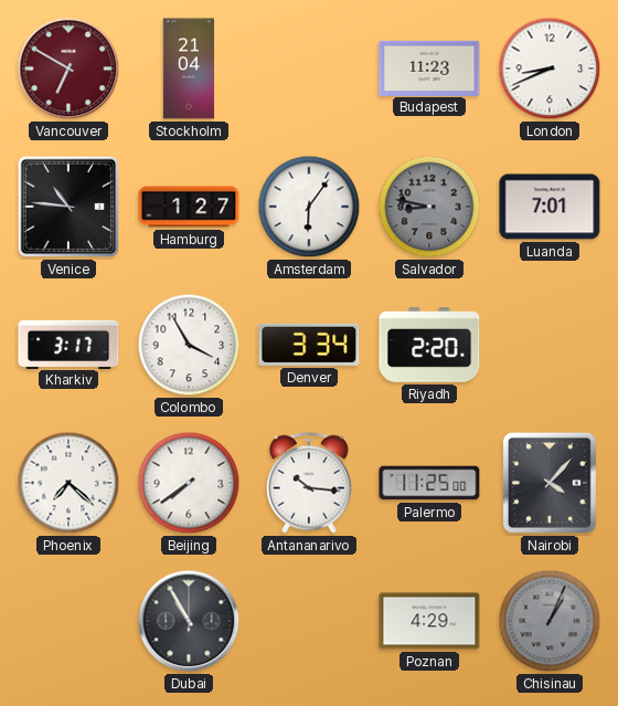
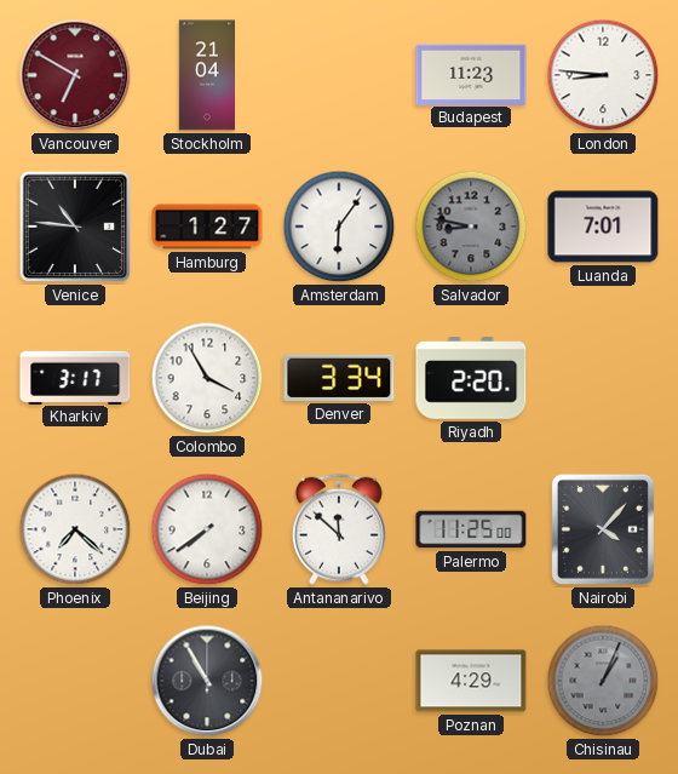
London: 8:41 -> 8:46
Antananarivo: 10:16 -> 11:52
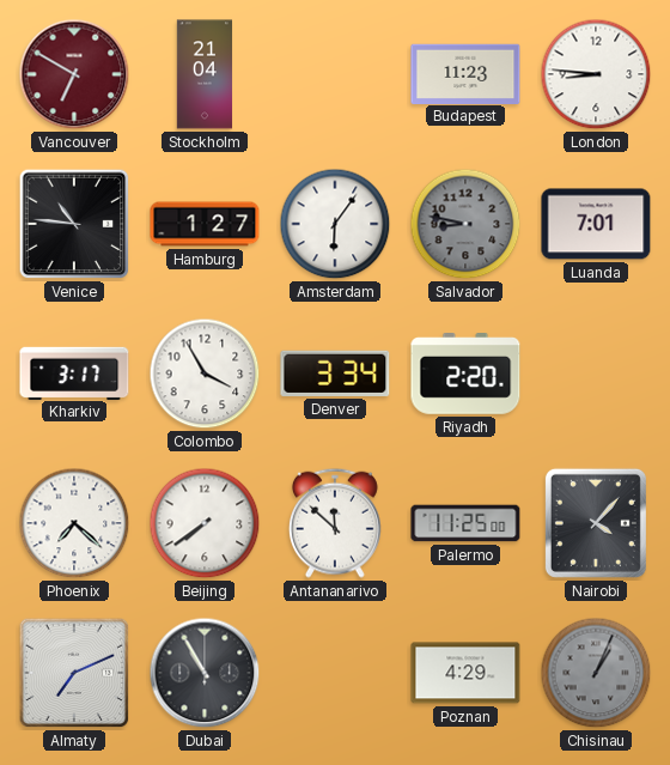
Almaty: none -> 7:11
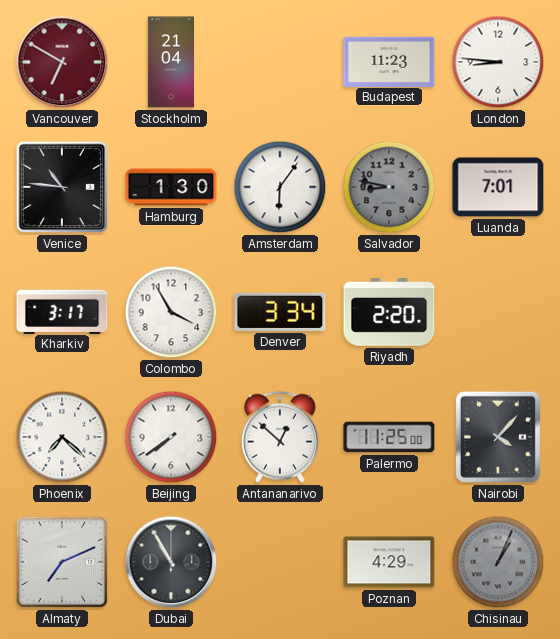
Hamburg: 1:27 -> 1:30
Antananarivo: 11:52 -> 12:52
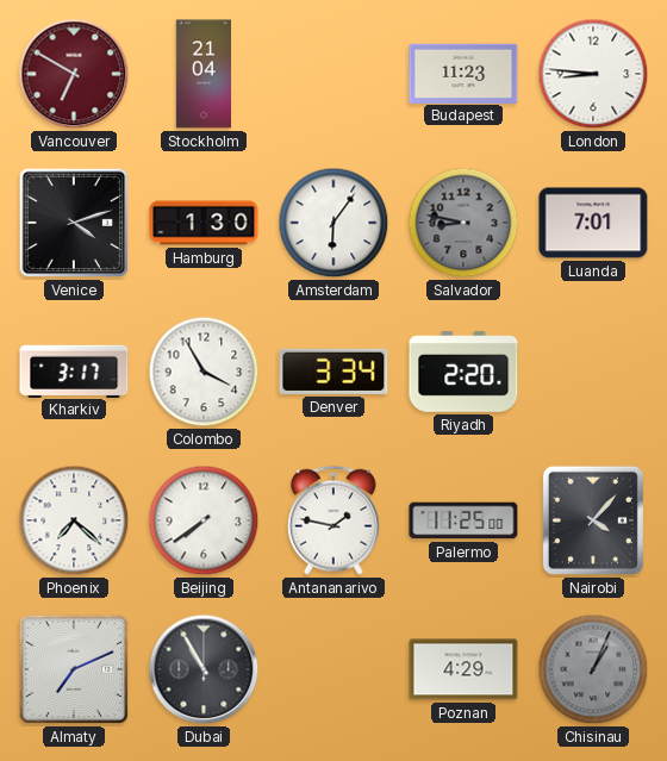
Venice: 10:46 -> 4:12
Antananarivo: 12:52 -> 1:47
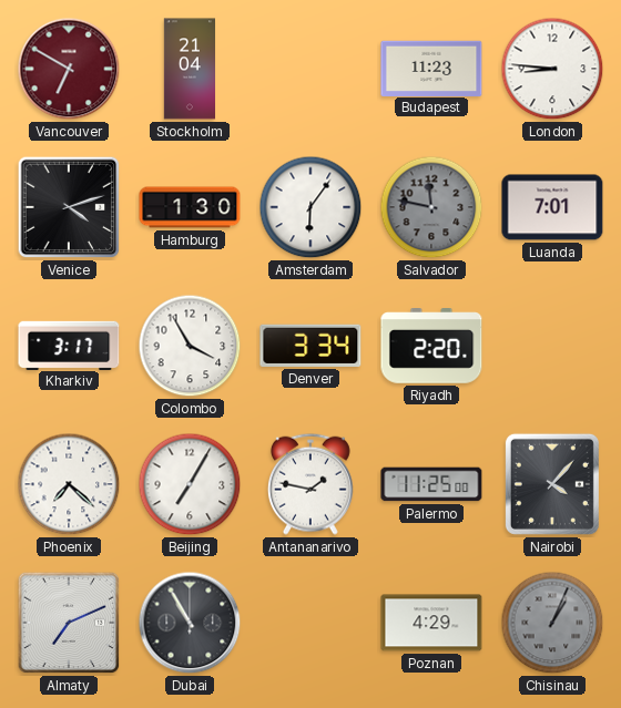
Salvador: 8:47 -> 11:47
Beijing: 7:39 -> 7:05
